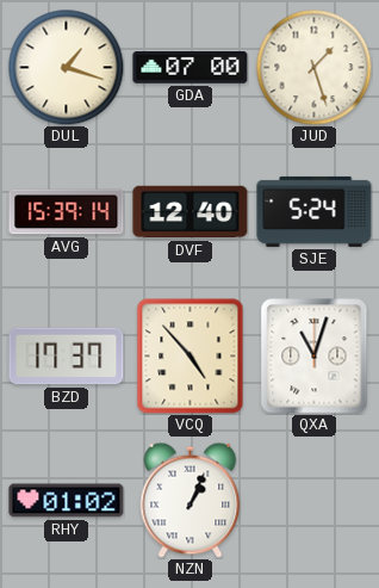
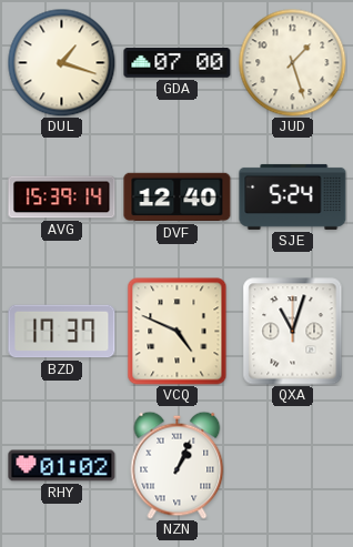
VCQ: 4:53 -> 4:49
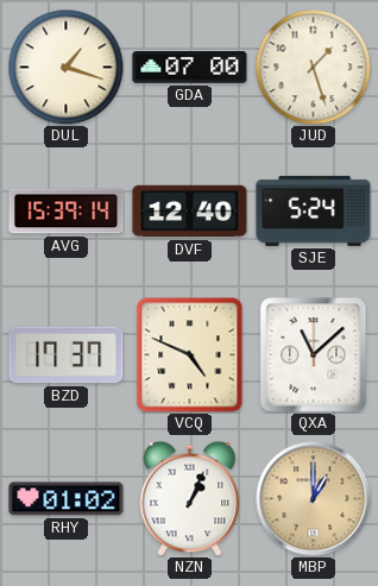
QXA: 11:03 -> 11:08
MBP: none -> 1:00
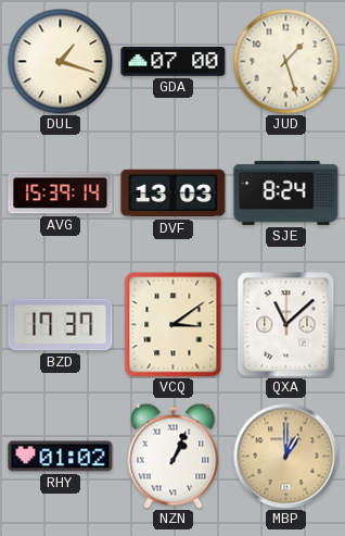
DVF: 12:40 -> 13:03
SJE: 5:24 -> 8:24
VCQ: 4:49 -> 3:09
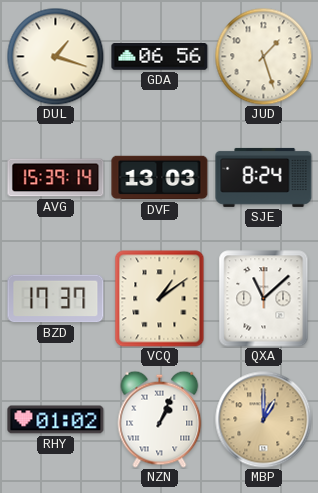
GDA: 07:00 -> 06:56
VCQ: 3:09 -> 1:09
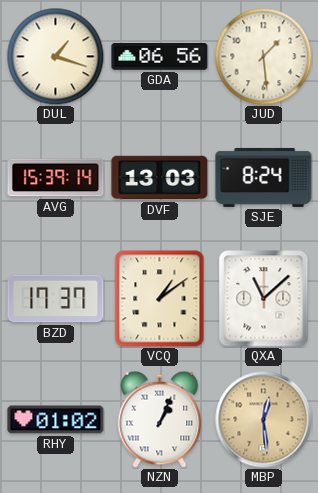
JUD: 1:27 -> 1:29
MBP: 1:00 -> 12:29
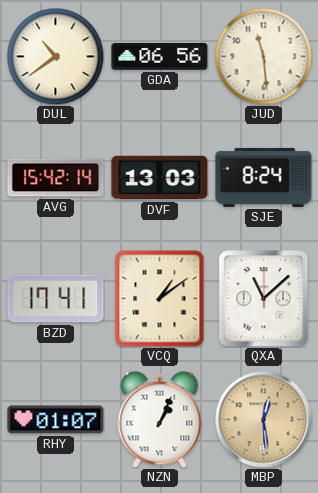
DUL: 1:18 -> 10:39
JUD: 1:29 -> 11:29
AVG: 15:39 -> 15:42
BZD: 17:37 -> 17:41
RHY: 01:02 -> 01:07
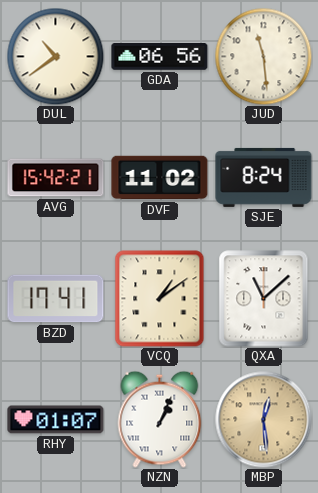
AVG: 15:42:14 -> 15:42:21
DVF: 13:03 -> 11:02
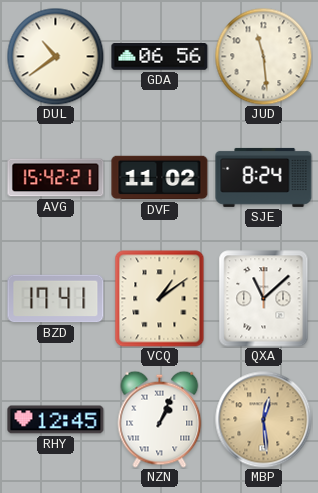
RHY: 01:07 -> 12:45
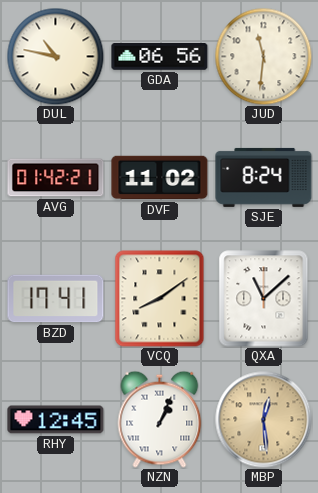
DUL: 10:39 -> 10:47
JUD: 11:29 -> 11:31
AVG: 15:42 -> 01:42
VCQ: 1:09 -> 8:09
